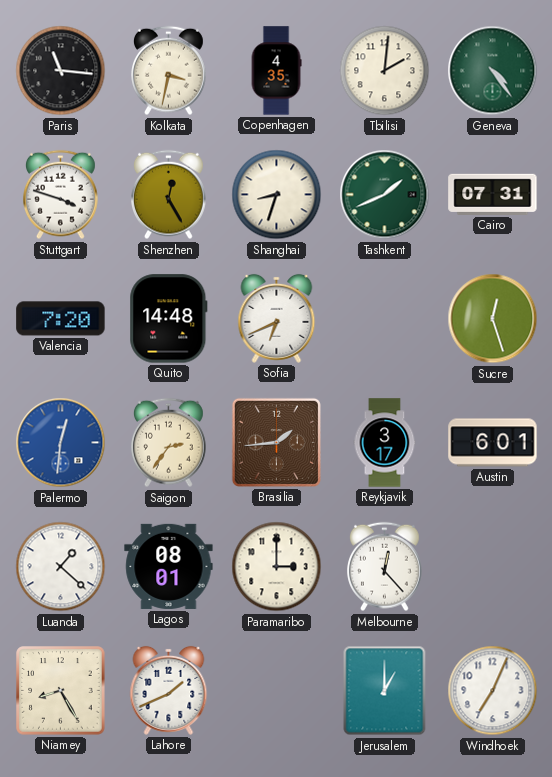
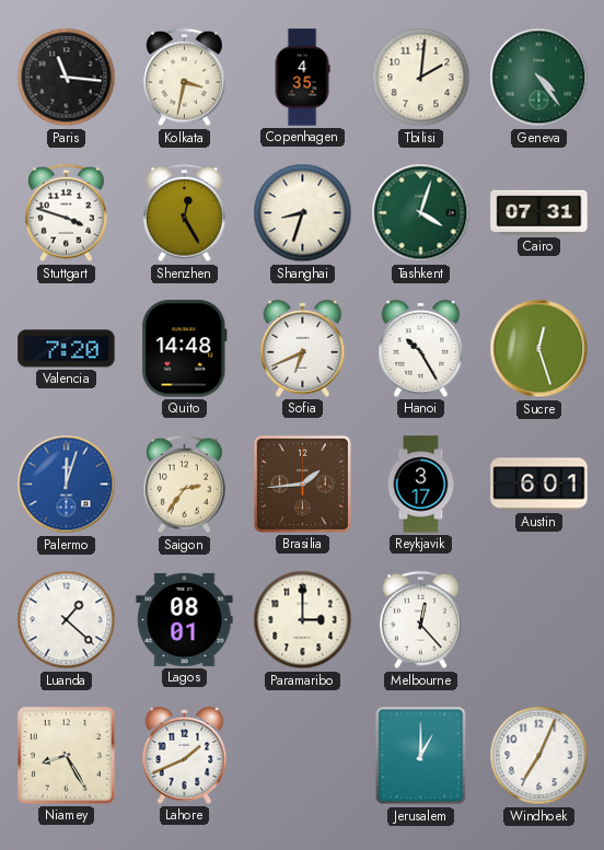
Tashkent: 1:41 -> 4:03
Hanoi: none -> 10:25
Palermo: 12:31 -> 12:03
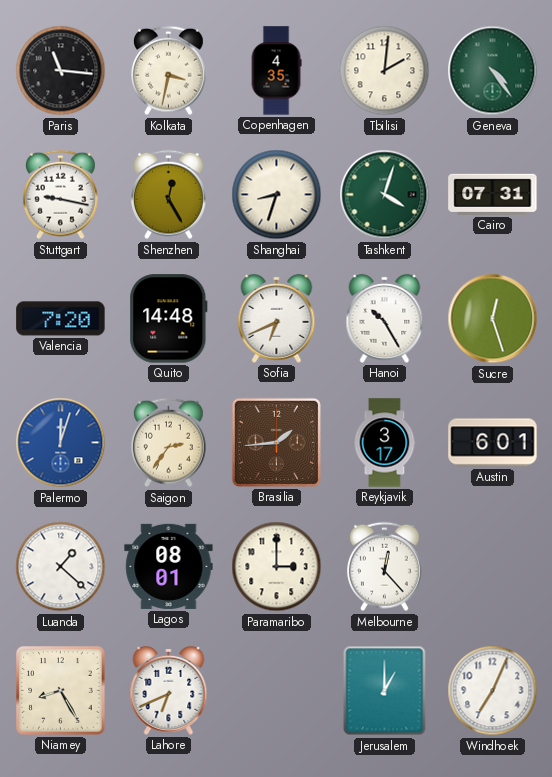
Stuttgart: 3:48 -> 9:17
Lahore: 1:41 -> 6:41
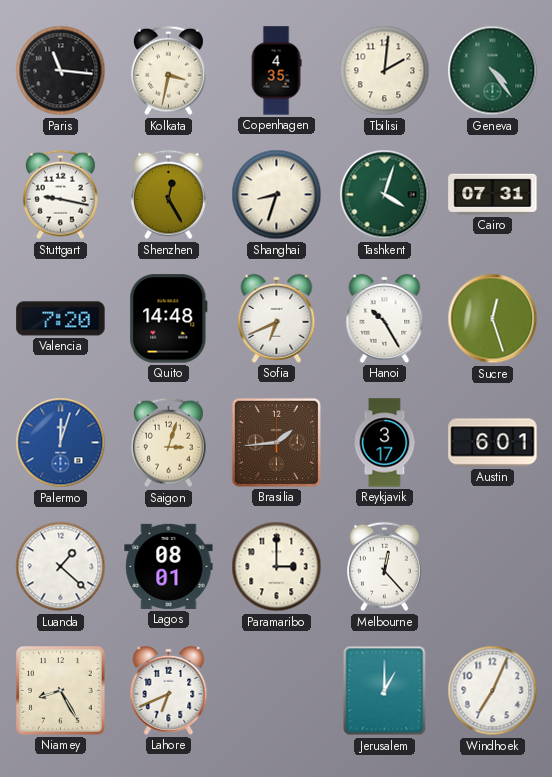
Saigon: 2:36 -> 3:03
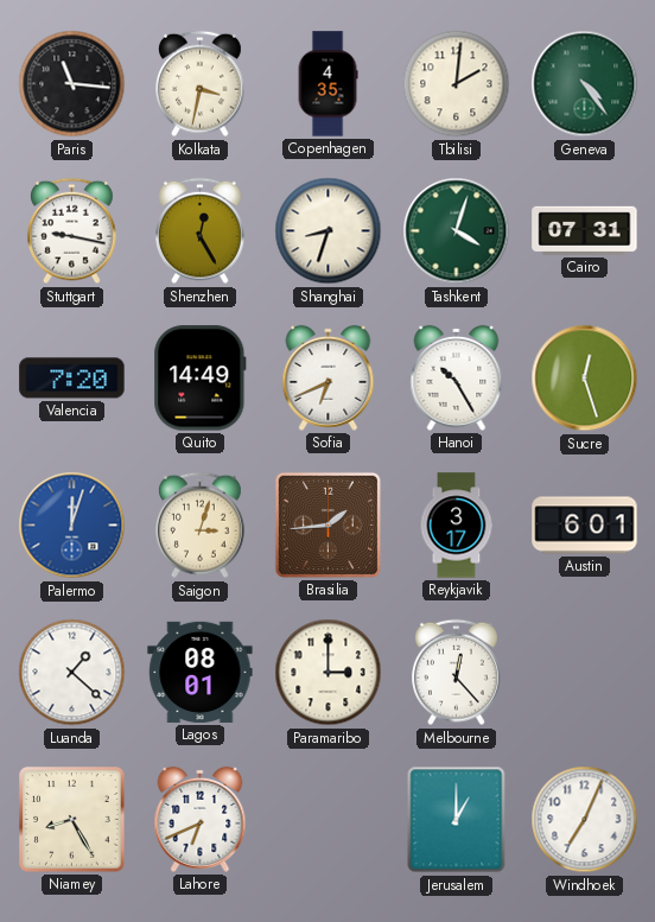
Quito: 14:48 -> 14:49
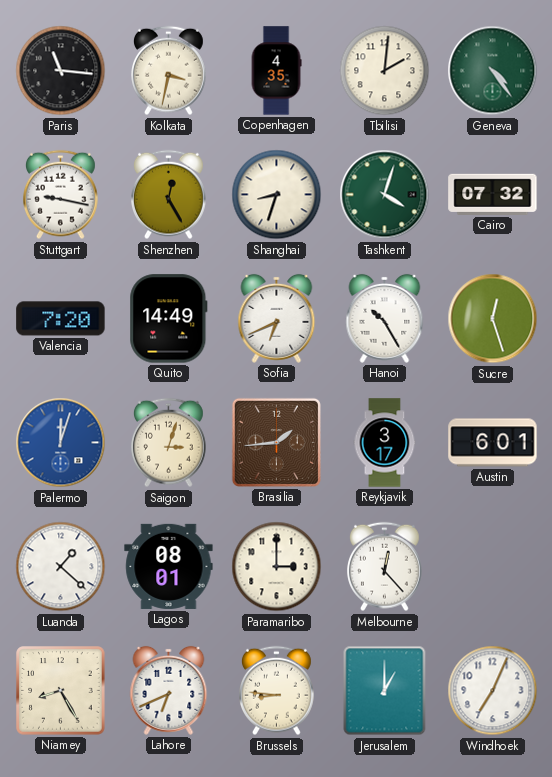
Cairo: 07:31 -> 07:32
Brussels: none -> 8:46
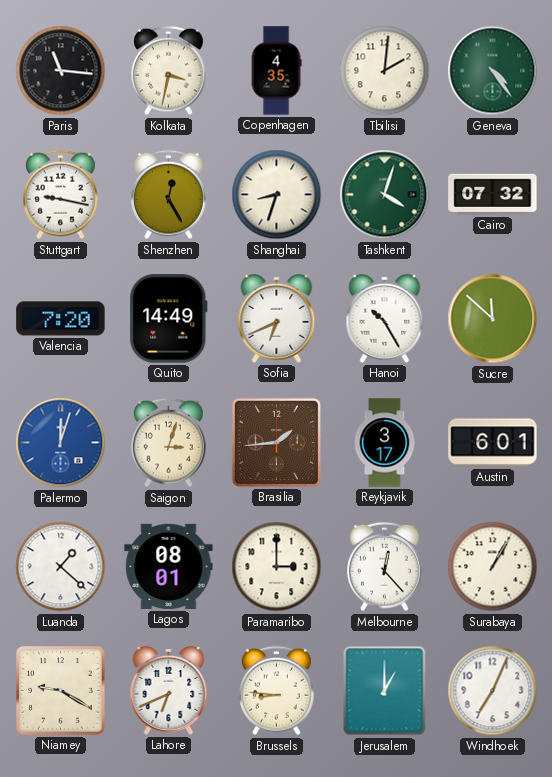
Sucre: 12:27 -> 11:52
Surabaya: none -> 1:05
Niamey: 8:25 -> 9:20
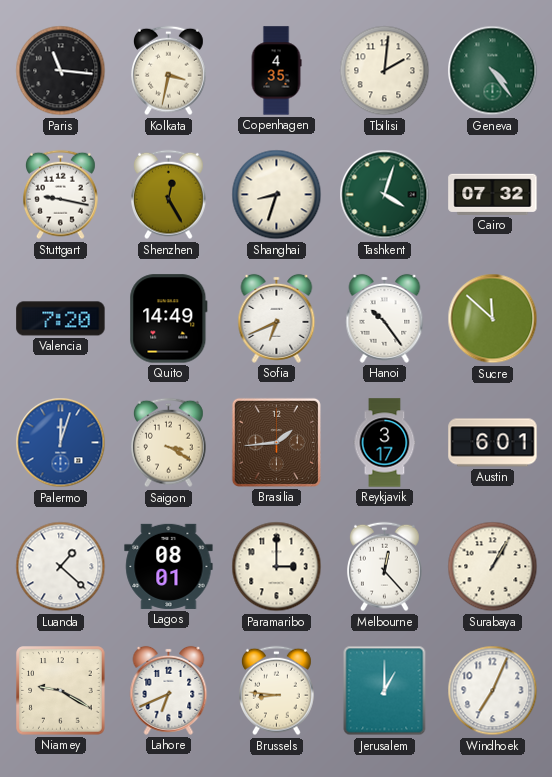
Hanoi: 10:25 -> 10:24
Saigon: 3:03 -> 3:20
